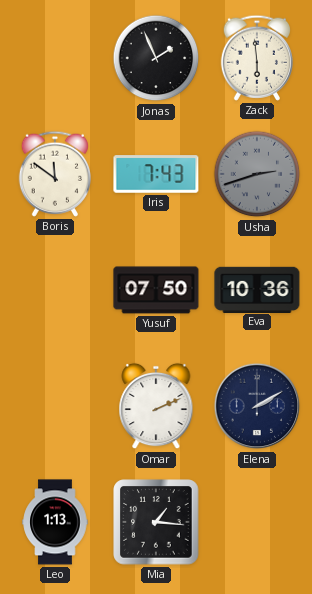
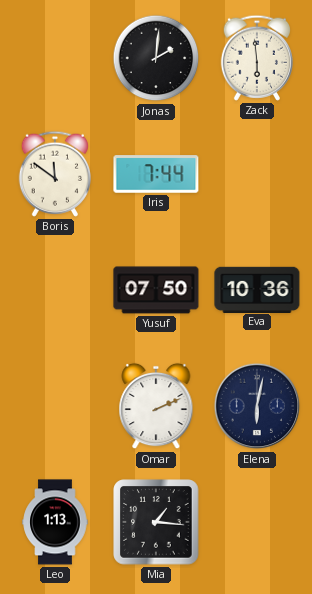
Jonas: 1:56 -> 2:01
Iris: 7:43 -> 7:44
Usha: 2:42 -> none
Elena: 2:10 -> 6:02
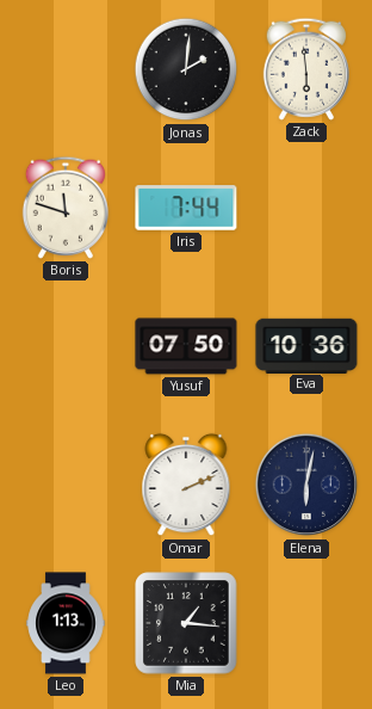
Boris: 11:51 -> 11:48
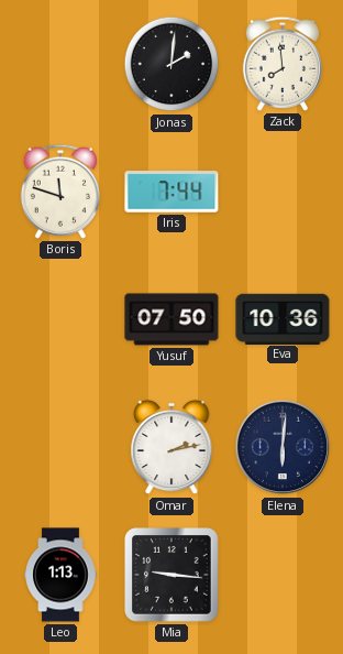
Zack: 5:59 -> 7:59
Omar: 2:11 -> 2:13
Elena: 6:02 -> 6:01
Mia: 1:16 -> 9:16
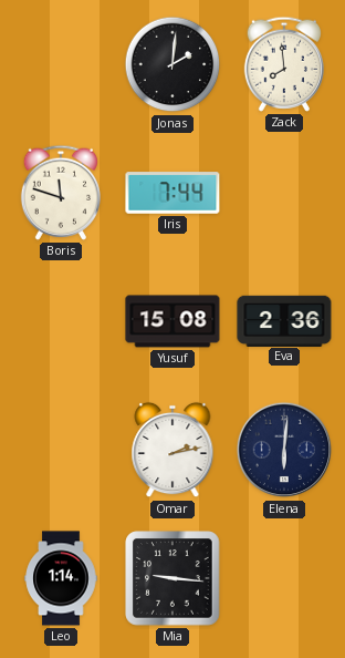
Yusuf: 07:50 -> 15:08
Eva: 10:36 -> 2:36
Leo: 1:13 -> 1:14
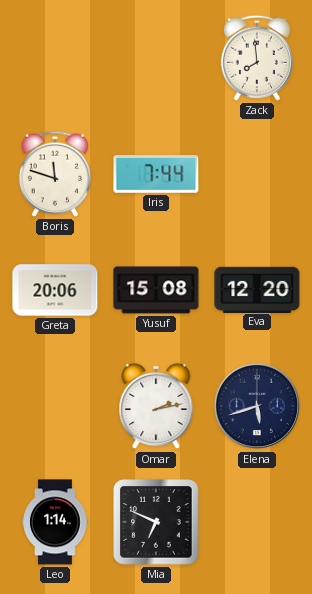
Jonas: 2:01 -> none
Greta: none -> 20:06
Eva: 2:36 -> 12:20
Elena: 6:01 -> 5:42
Mia: 9:16 -> 6:49
